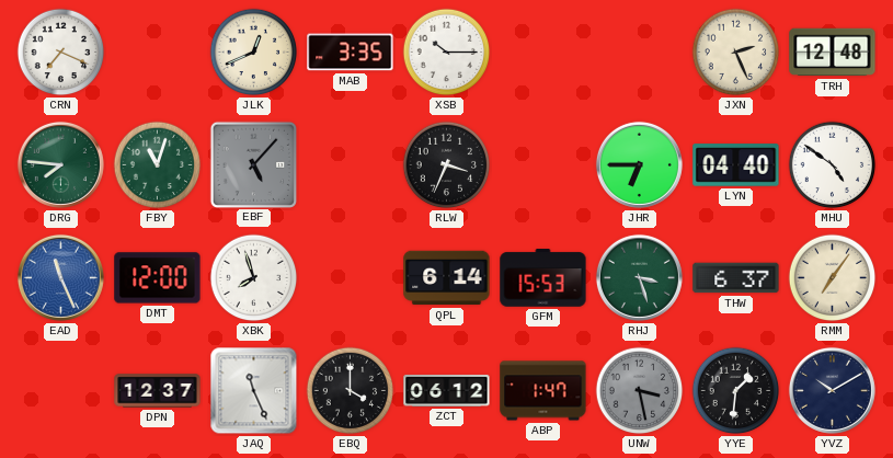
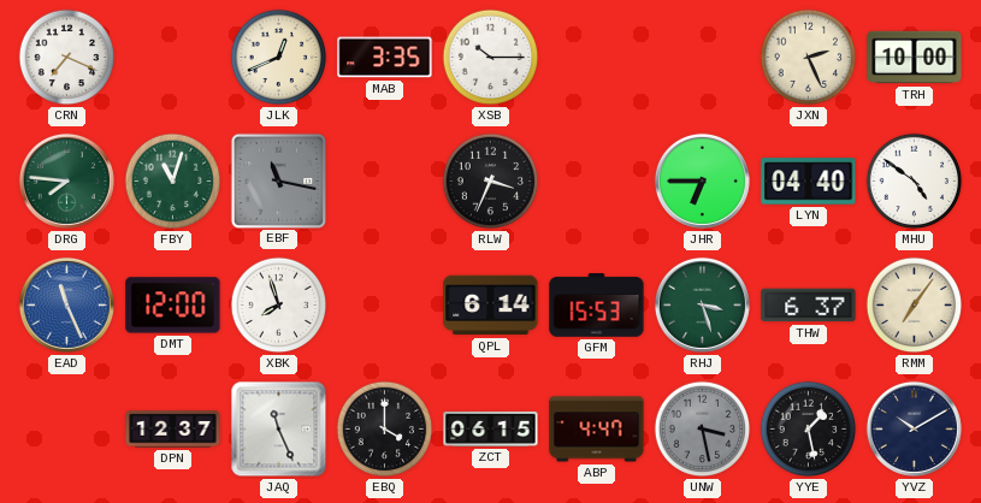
TRH: 12:48 -> 10:00
EBF: 5:07 -> 11:17
ZCT: 06:12 -> 06:15
ABP: 1:47 -> 4:47
YYE: 1:31 -> 1:28
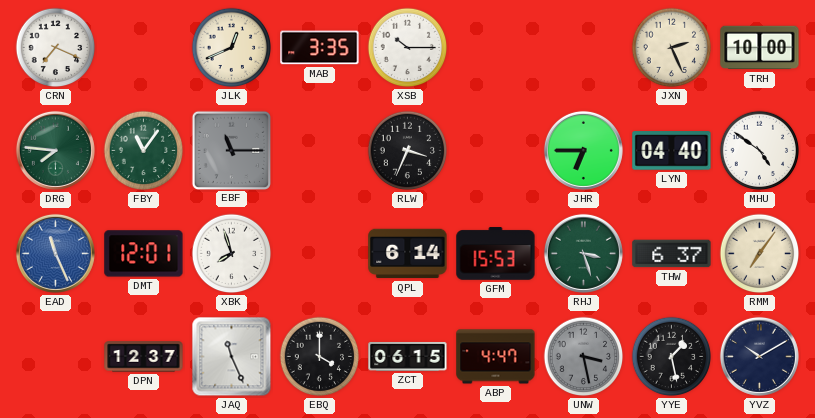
FBY: 11:03 -> 11:06
EBF: 11:17 -> 11:15
DMT: 12:00 -> 12:01
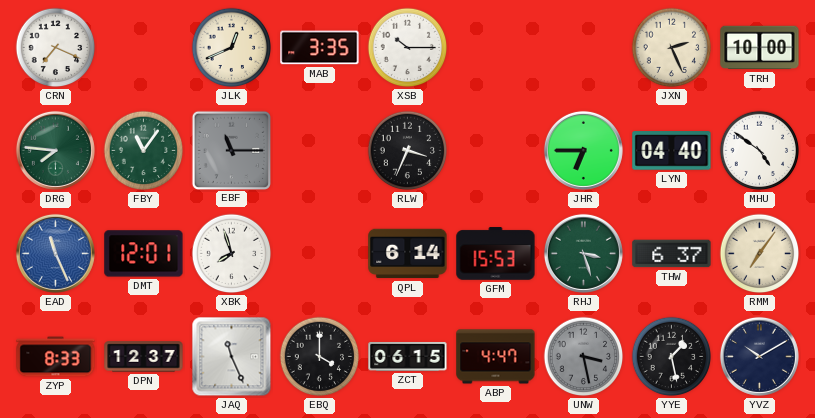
ZYP: none -> 8:33
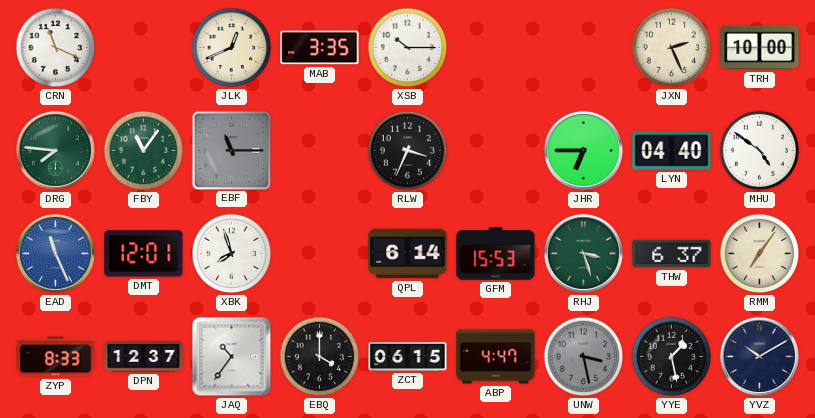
CRN: 7:19 -> 11:19
JAQ: 11:26 -> 10:36
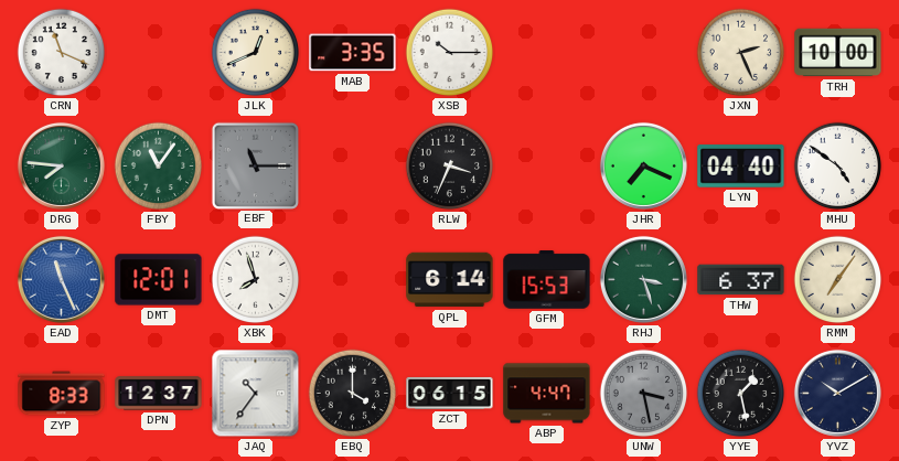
JHR: 6:45 -> 7:19
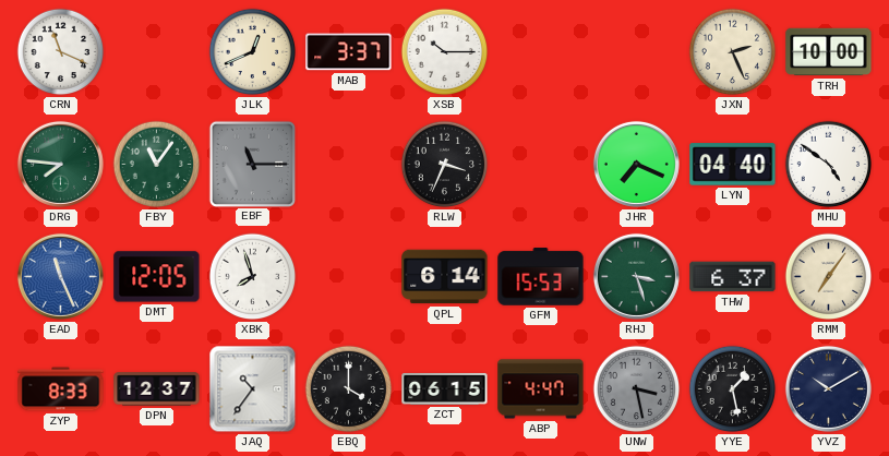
MAB: 3:35 -> 3:37
DMT: 12:01 -> 12:05
